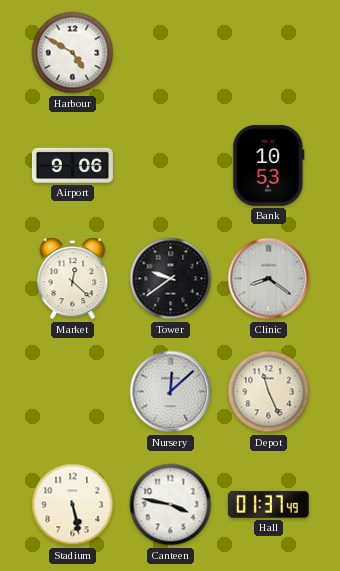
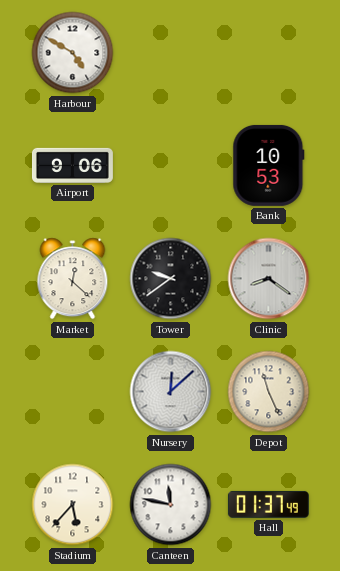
Stadium: 5:28 -> 5:37
Canteen: 3:47 -> 11:47
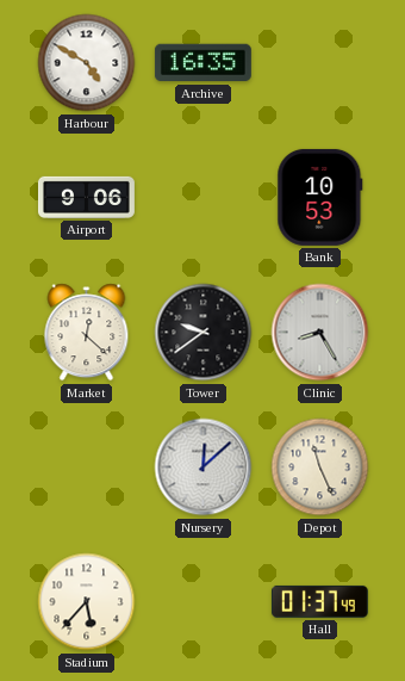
Archive: none -> 16:35
Clinic: 8:21 -> 8:25
Canteen: 11:47 -> none
